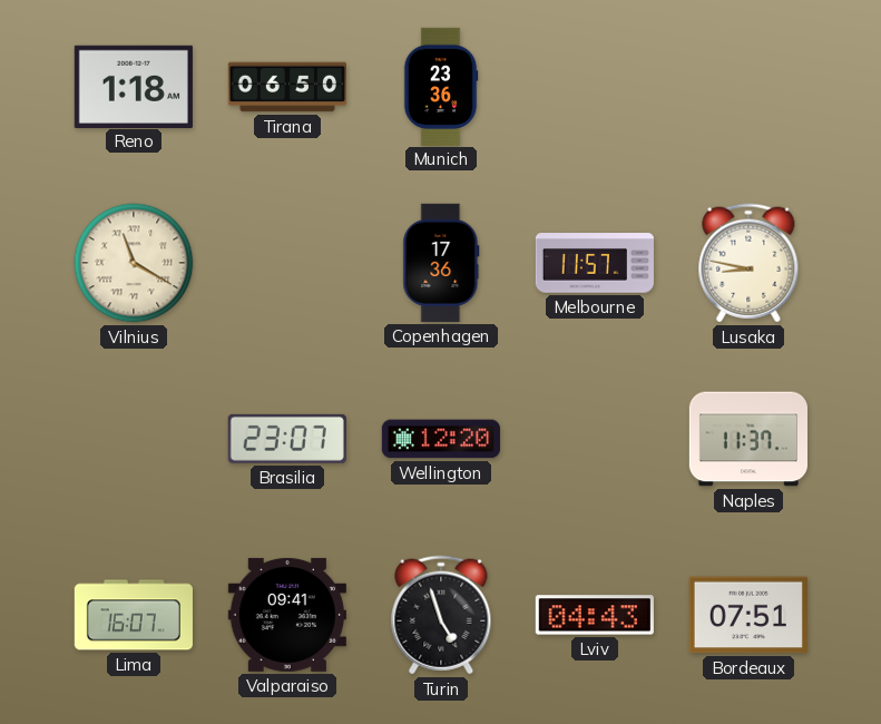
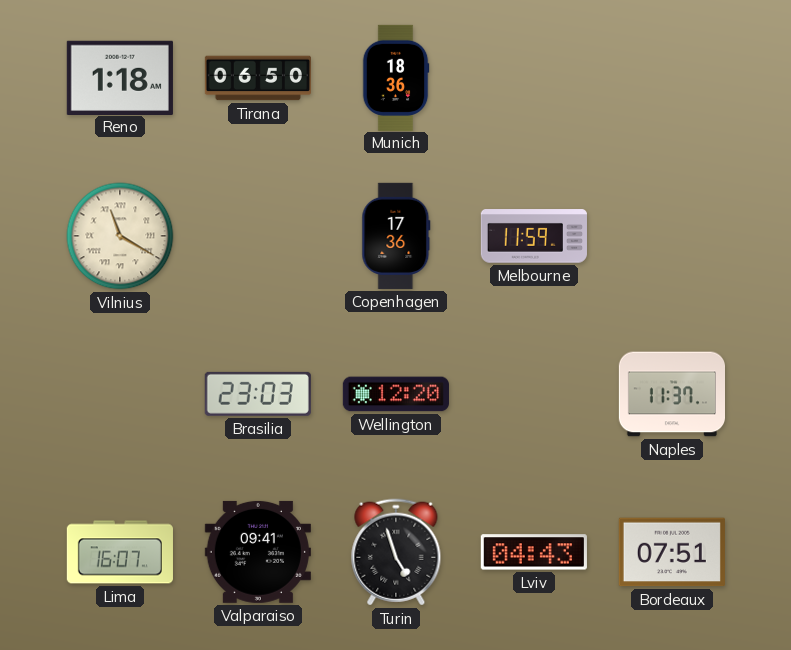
Munich: 23:36 -> 18:36
Melbourne: 11:57 -> 11:59
Lusaka: 8:47 -> none
Brasilia: 23:07 -> 23:03
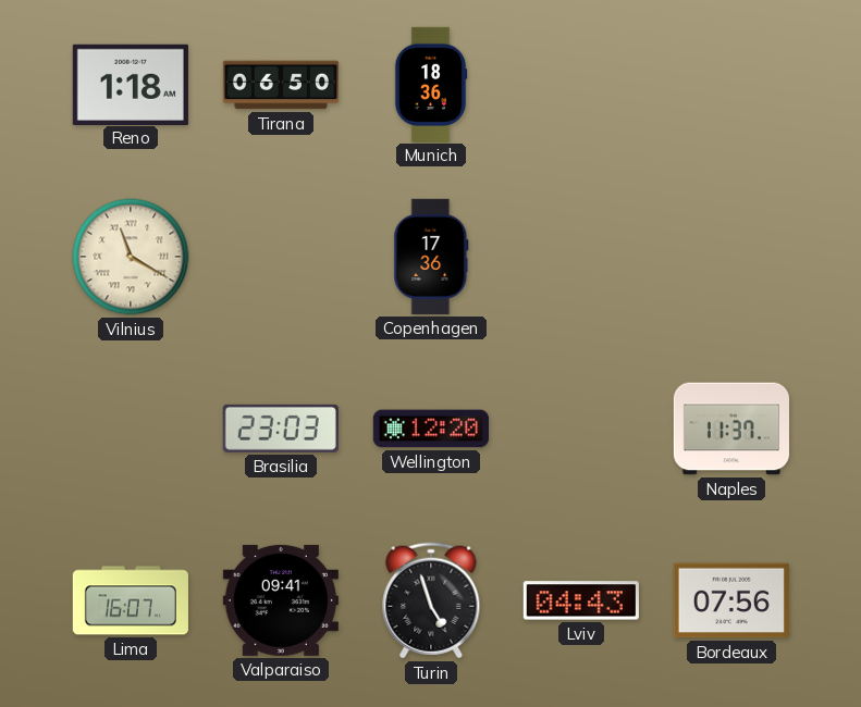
Melbourne: 11:59 -> none
Bordeaux: 07:51 -> 07:56
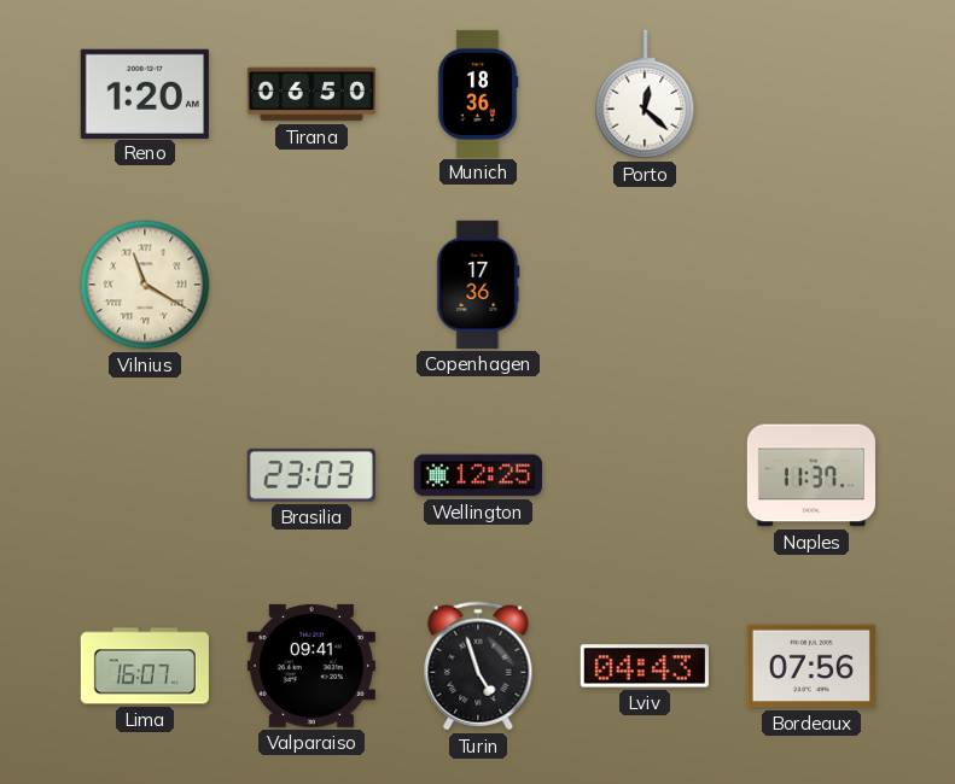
Reno: 1:18 -> 1:20
Porto: none -> 12:22
Wellington: 12:20 -> 12:25
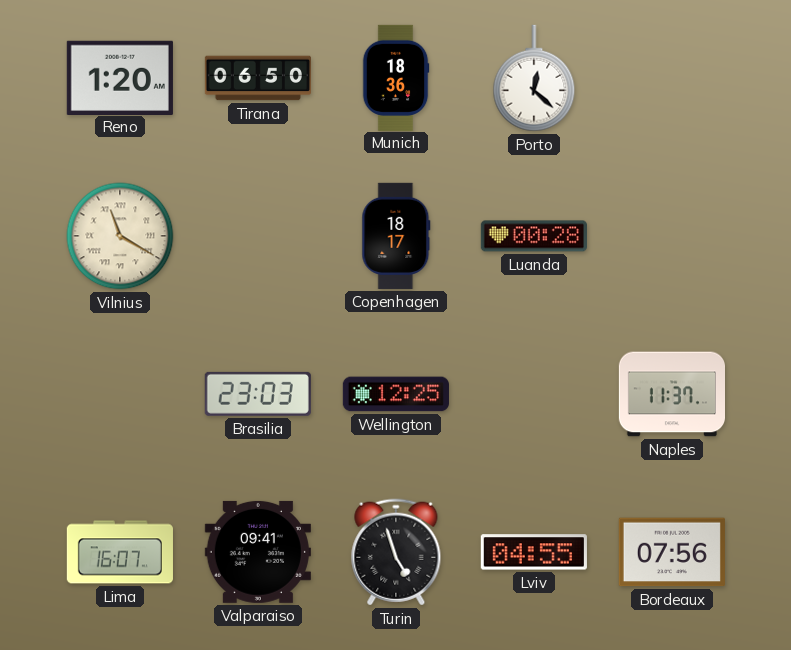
Copenhagen: 17:36 -> 18:17
Luanda: none -> 00:28
Lviv: 04:43 -> 04:55
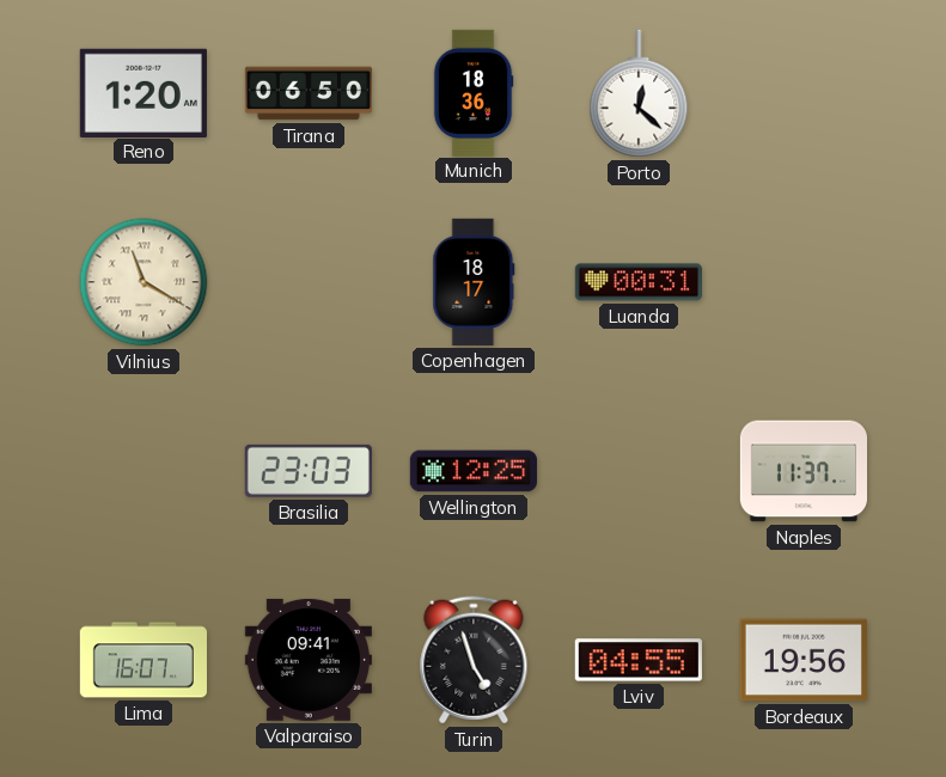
Luanda: 00:28 -> 00:31
Bordeaux: 07:56 -> 19:56
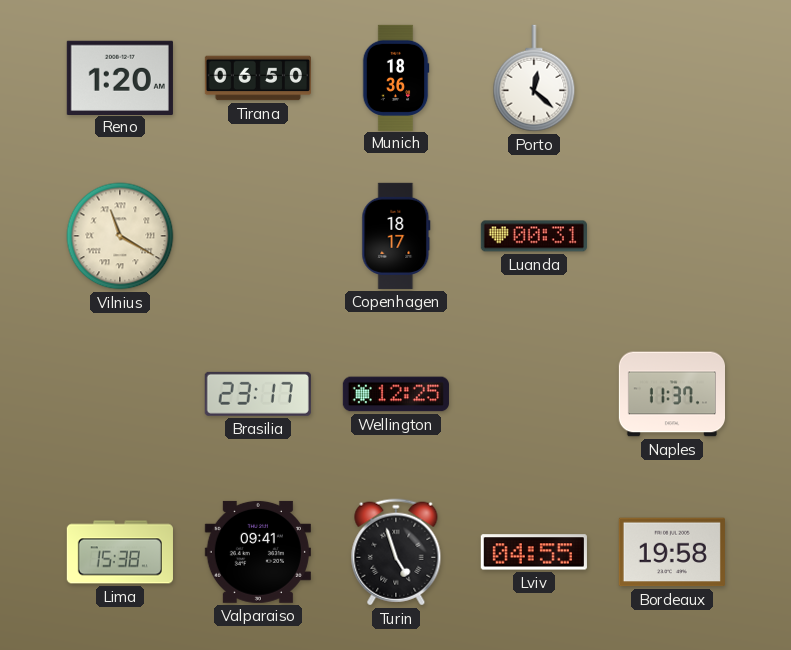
Brasilia: 23:03 -> 23:17
Lima: 16:07 -> 15:38
Bordeaux: 19:56 -> 19:58
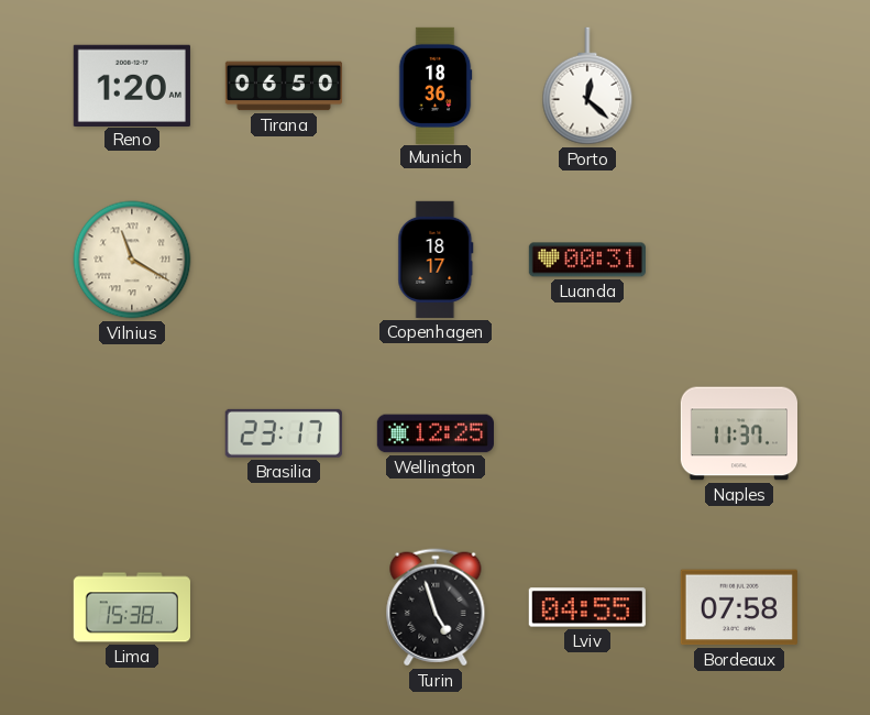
Valparaiso: 09:41 -> none
Bordeaux: 19:58 -> 07:58
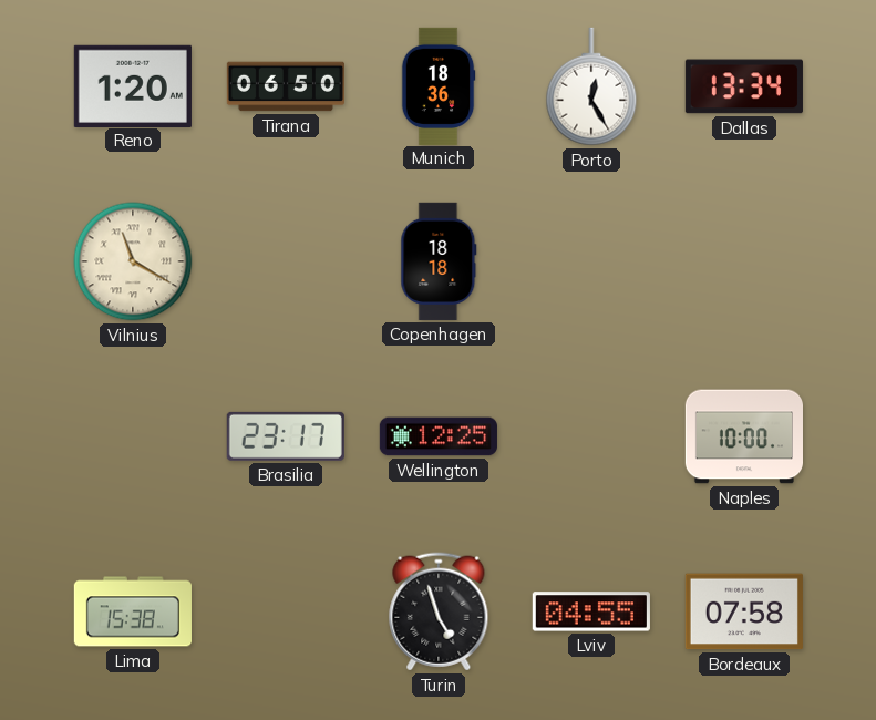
Porto: 12:22 -> 12:25
Dallas: none -> 13:34
Copenhagen: 18:17 -> 18:18
Luanda: 00:31 -> none
Naples: 11:37 -> 10:00
